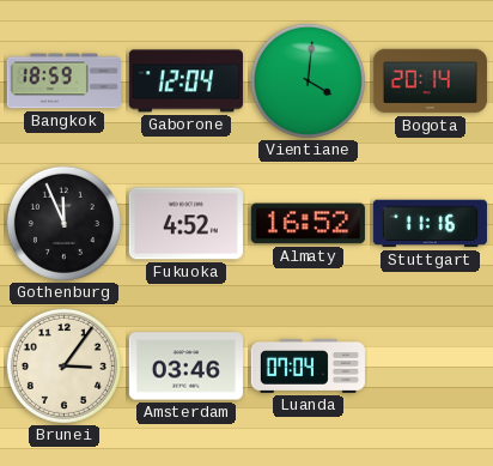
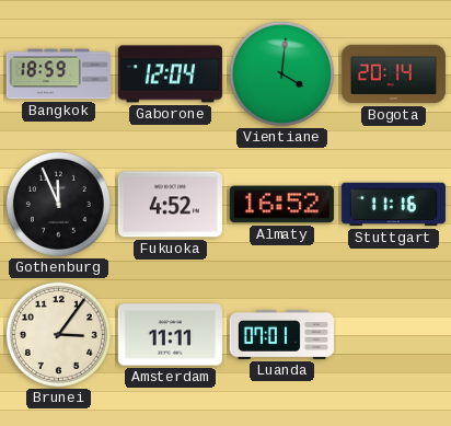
Amsterdam: 03:46 -> 11:11
Luanda: 07:04 -> 07:01
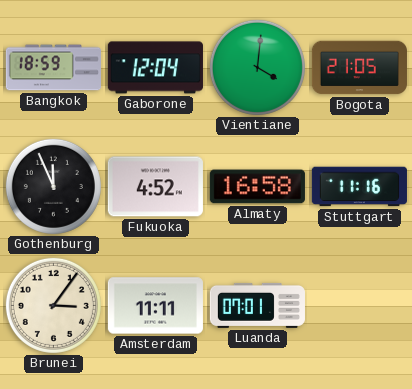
Bogota: 20:14 -> 21:05
Almaty: 16:52 -> 16:58
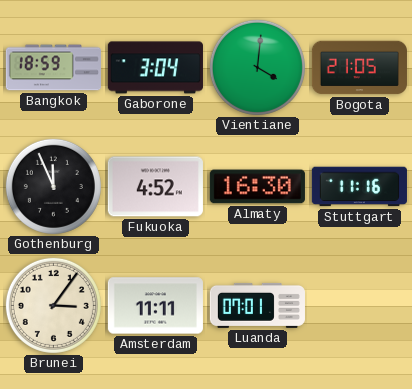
Gaborone: 12:04 -> 3:04
Almaty: 16:58 -> 16:30
